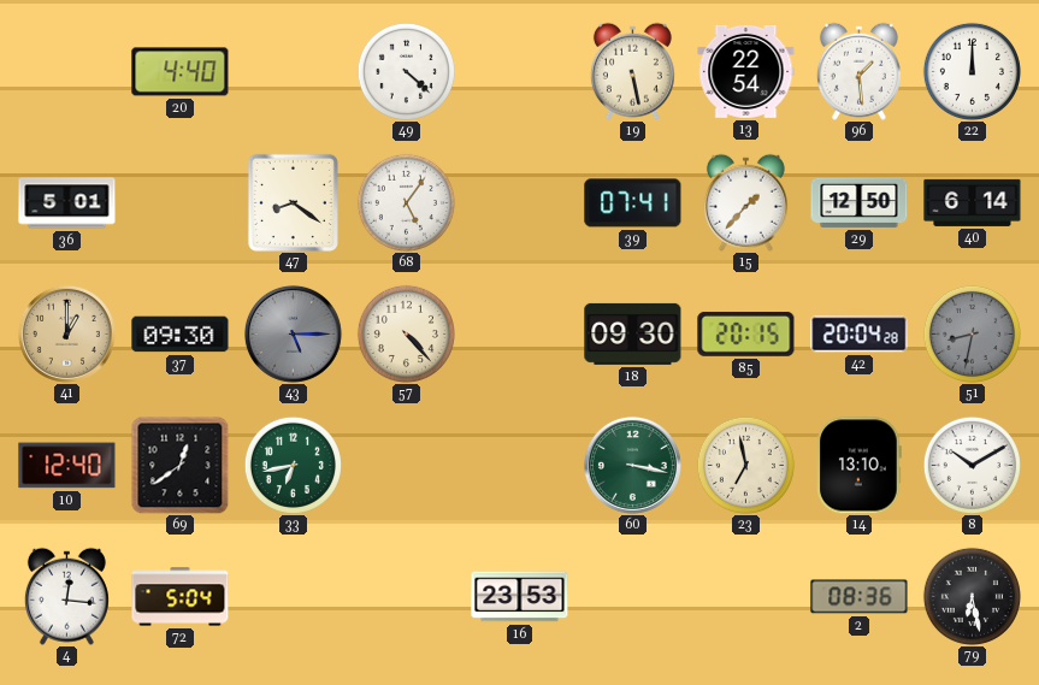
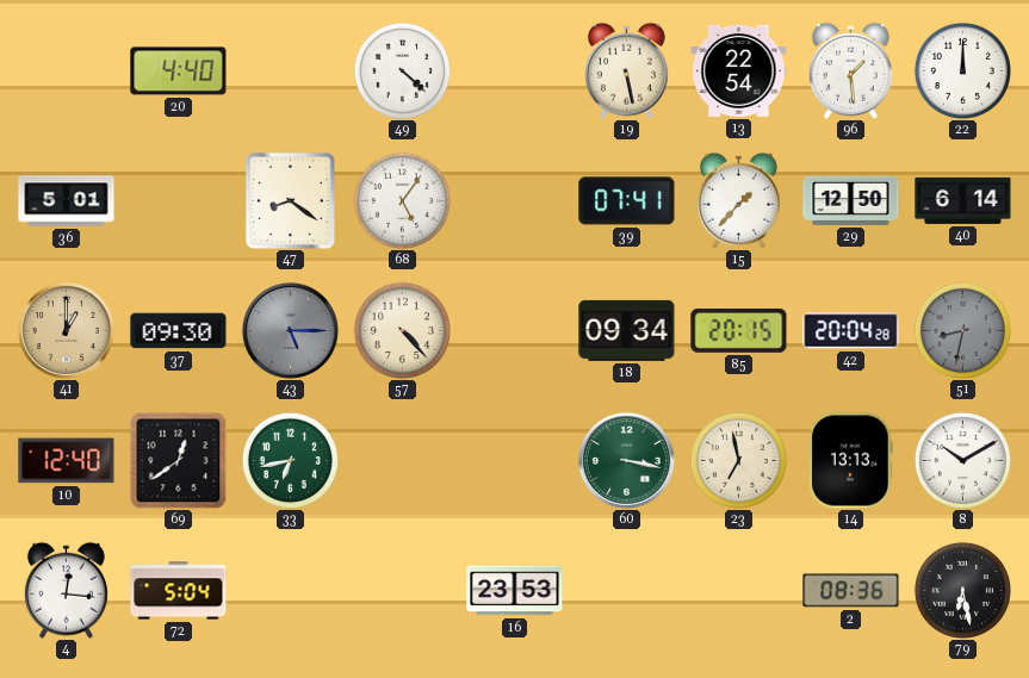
18: 09:30 -> 09:34
14: 13:10 -> 13:13
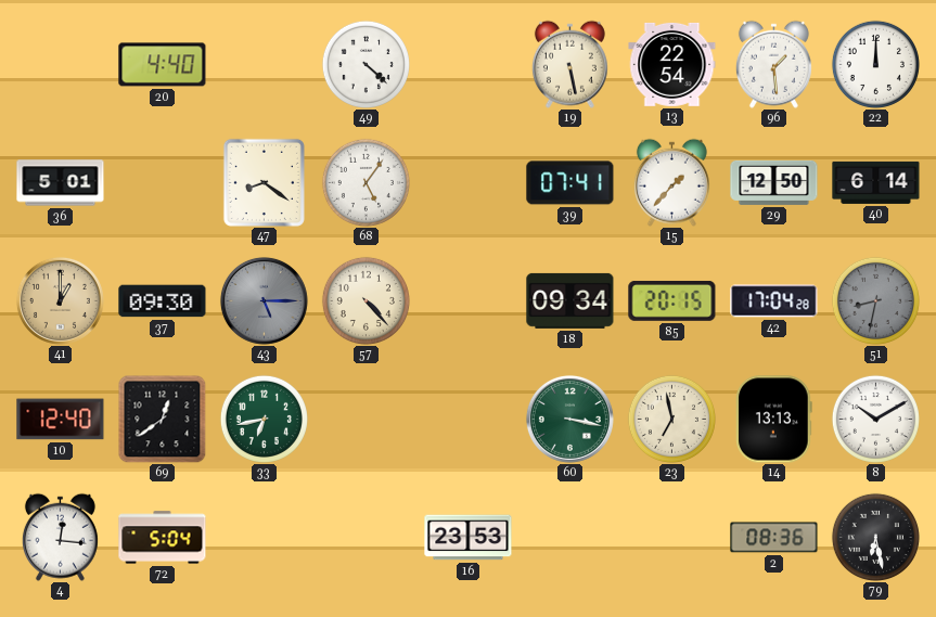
42: 20:04 -> 17:04
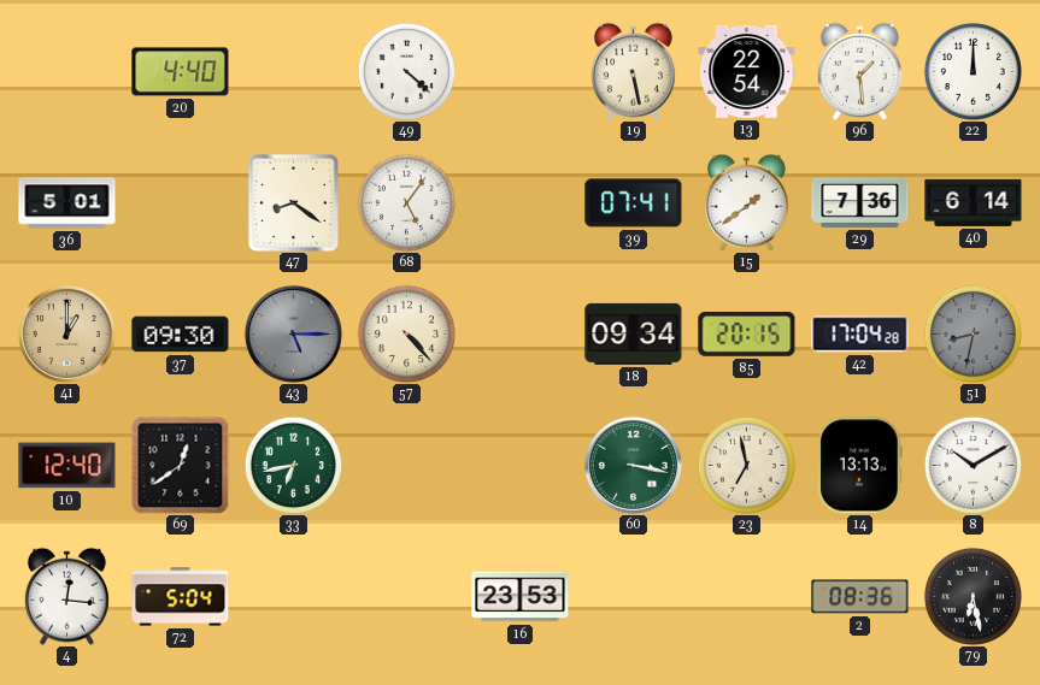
15: 1:37 -> 1:39
29: 12:50 -> 7:36
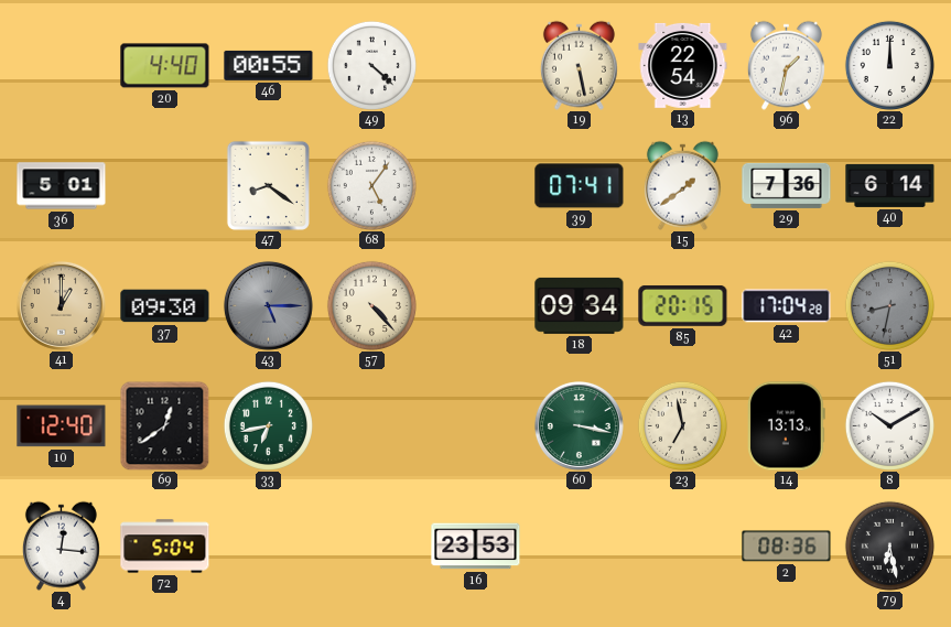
46: none -> 00:55
96: 1:29 -> 1:32
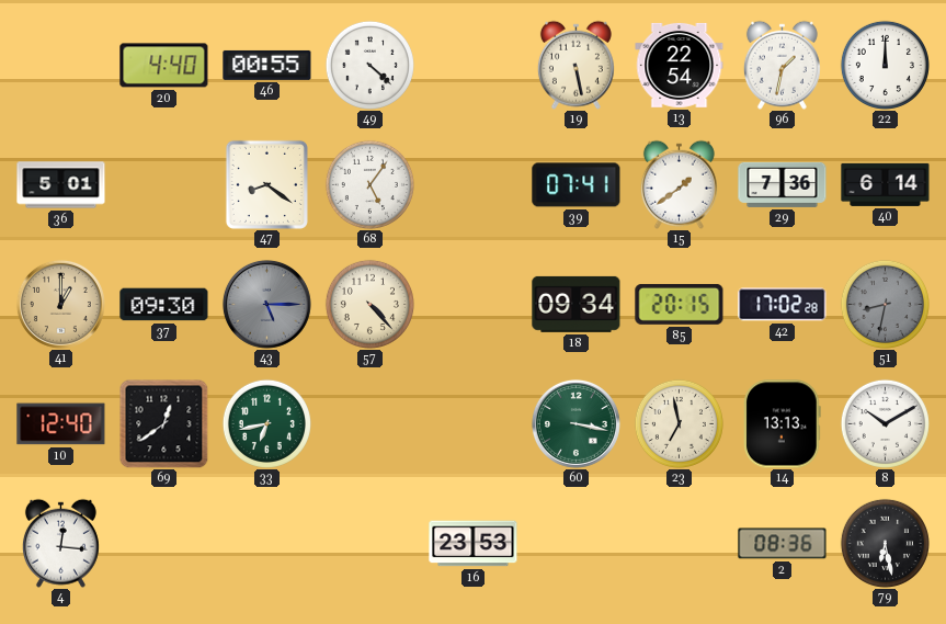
42: 17:04 -> 17:02
72: 5:04 -> none
